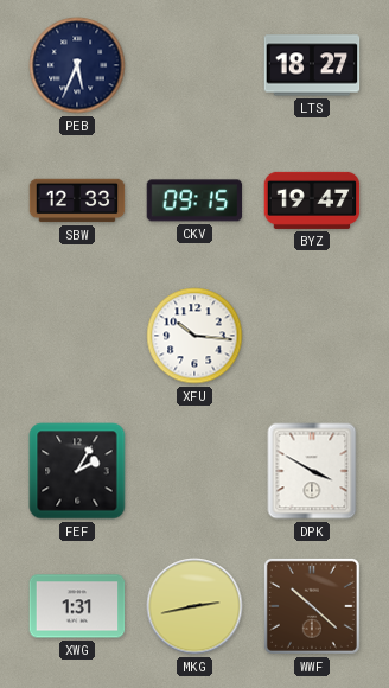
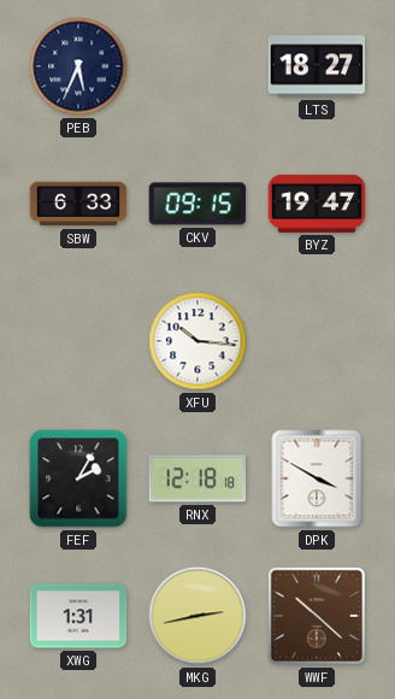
SBW: 12:33 -> 6:33
RNX: none -> 12:18
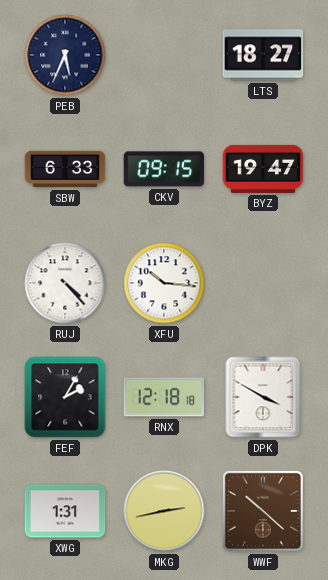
RUJ: none -> 4:23
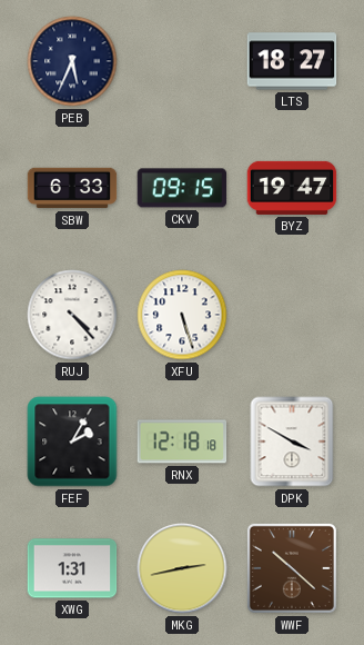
XFU: 10:16 -> 5:27
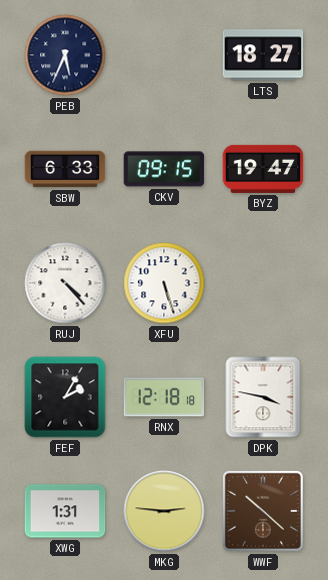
DPK: 3:50 -> 3:47
MKG: 2:43 -> 2:46
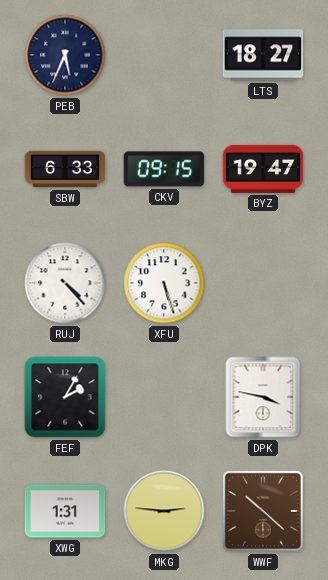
RNX: 12:18 -> none
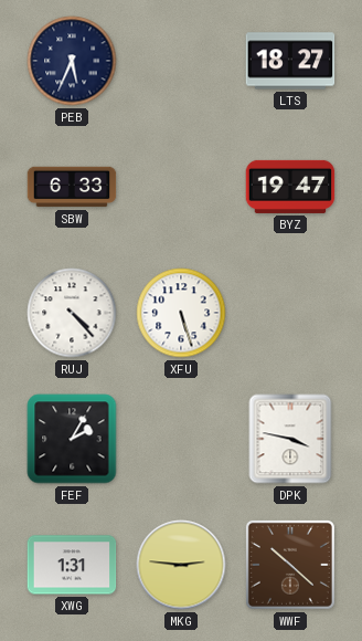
CKV: 09:15 -> none
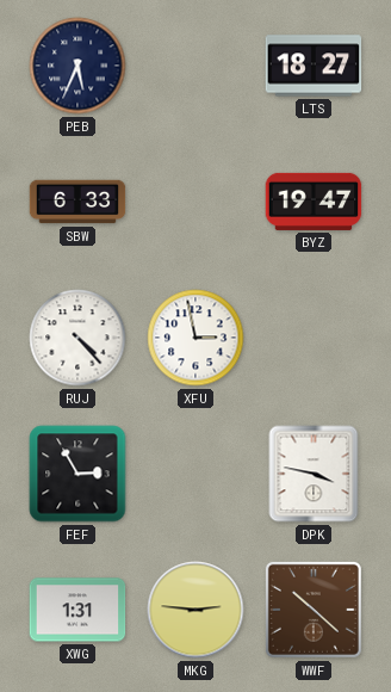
XFU: 5:27 -> 2:58
FEF: 2:05 -> 2:55
